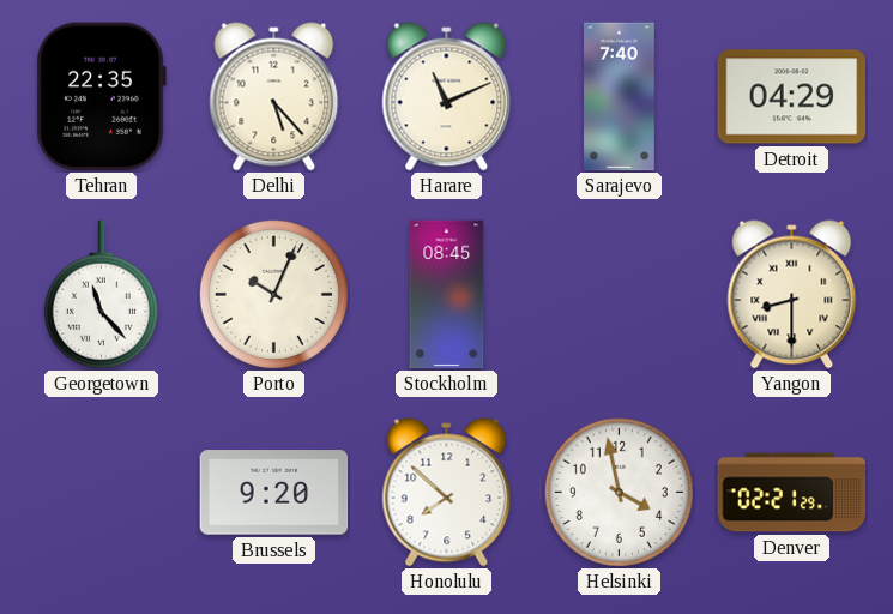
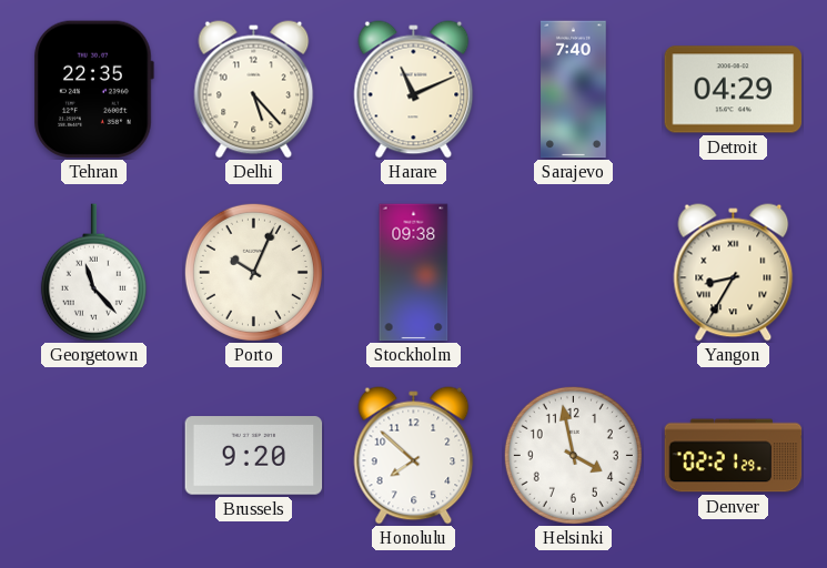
Stockholm: 08:45 -> 09:38
Yangon: 8:30 -> 8:35
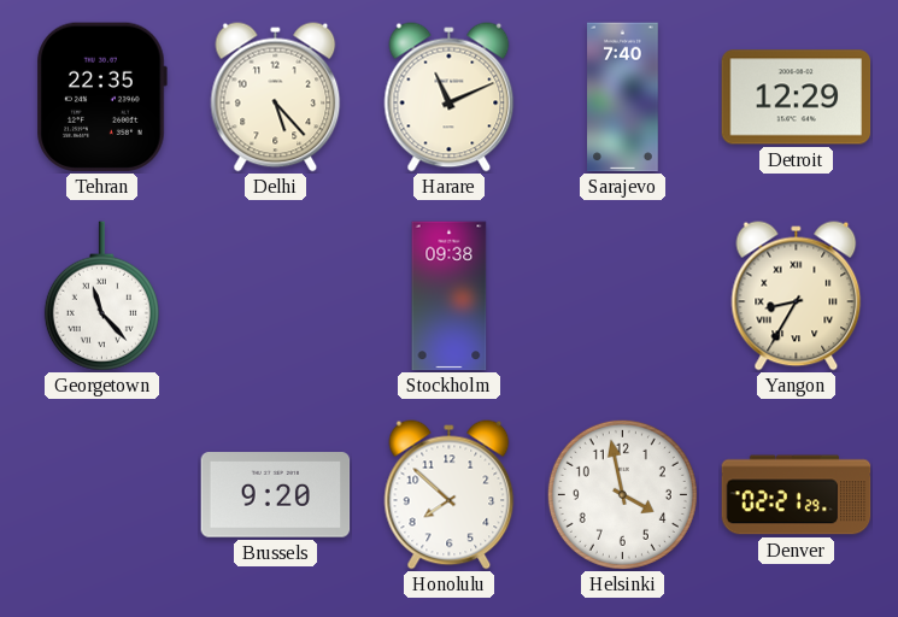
Detroit: 04:29 -> 12:29
Porto: 10:04 -> none
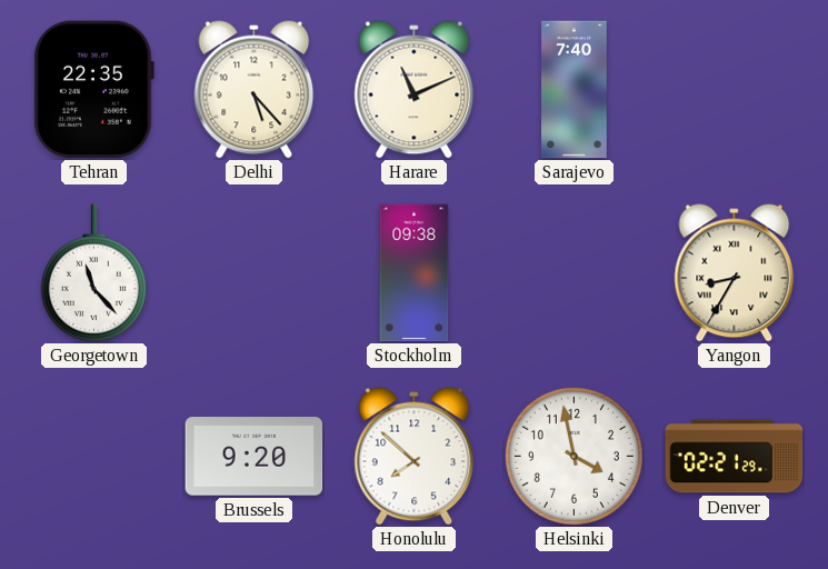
Detroit: 12:29 -> none
